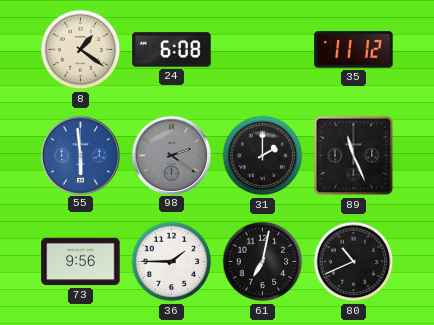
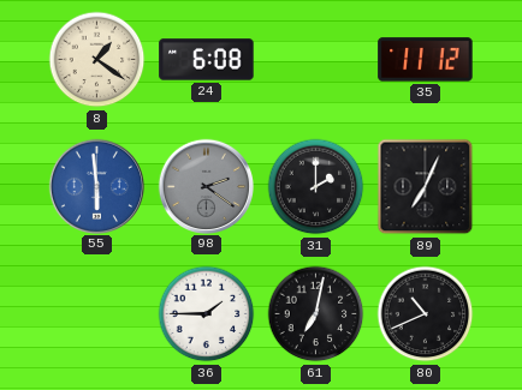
89: 11:26 -> 7:04
73: 9:56 -> none
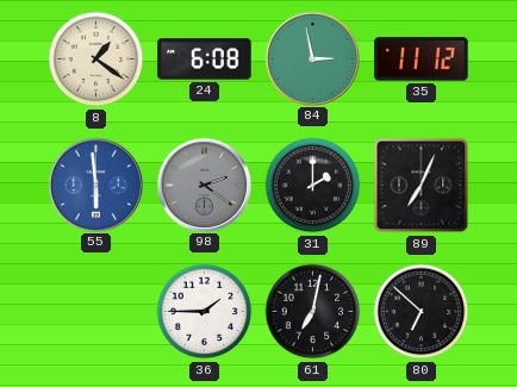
84: none -> 2:58
80: 10:41 -> 6:52
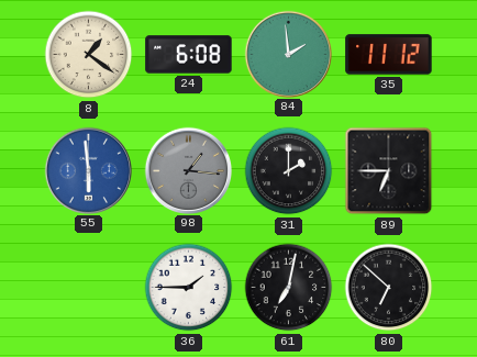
84: 2:58 -> 1:59
98: 2:21 -> 1:16
89: 7:04 -> 6:45
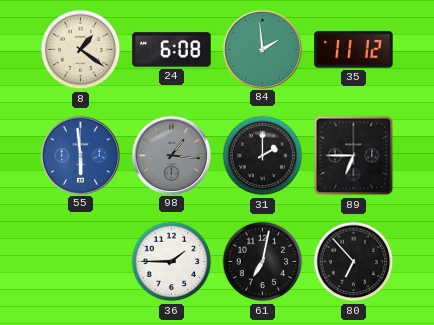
80: 6:52 -> 6:53
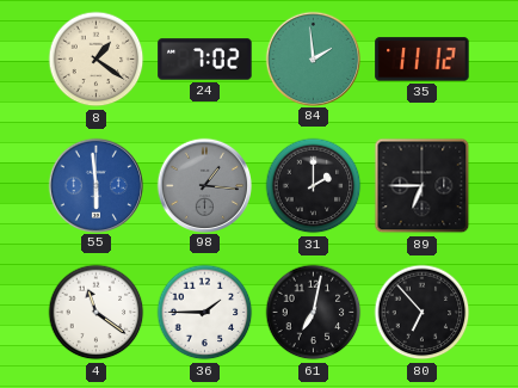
24: 6:08 -> 7:02
4: none -> 11:21
